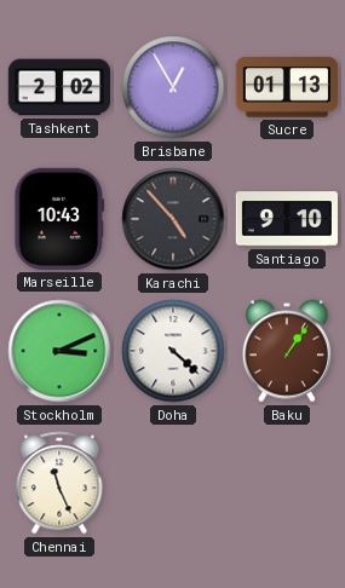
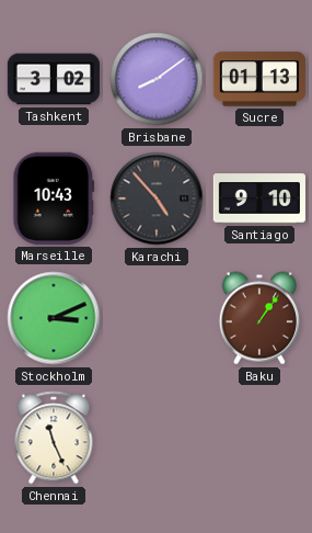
Tashkent: 2:02 -> 3:02
Brisbane: 12:55 -> 8:09
Doha: 4:22 -> none
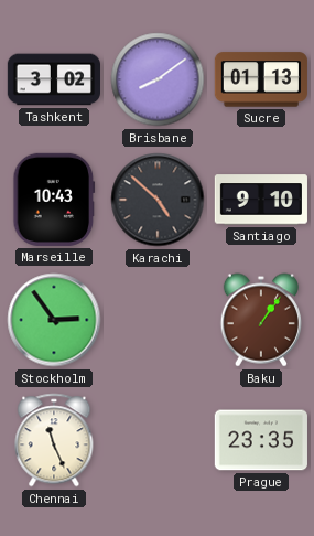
Karachi: 4:53 -> 4:52
Stockholm: 3:11 -> 2:54
Prague: none -> 23:35
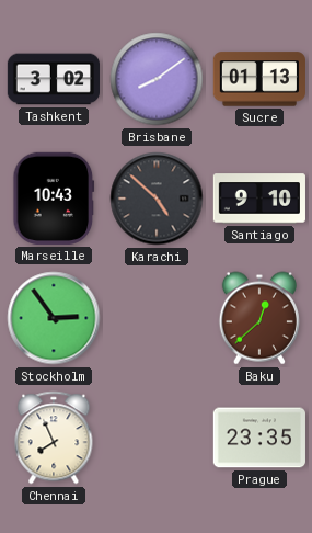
Baku: 1:06 -> 12:38
Chennai: 11:26 -> 7:56
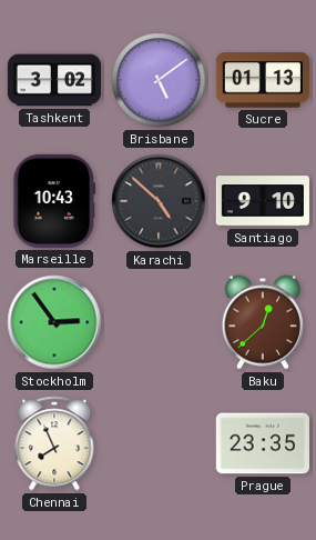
Brisbane: 8:09 -> 5:09
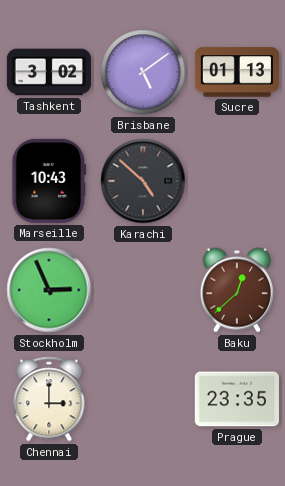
Santiago: 9:10 -> none
Stockholm: 2:54 -> 2:56
Chennai: 7:56 -> 3:00
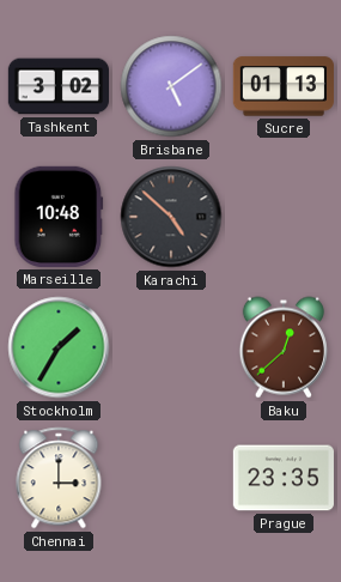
Marseille: 10:43 -> 10:48
Stockholm: 2:56 -> 1:35
